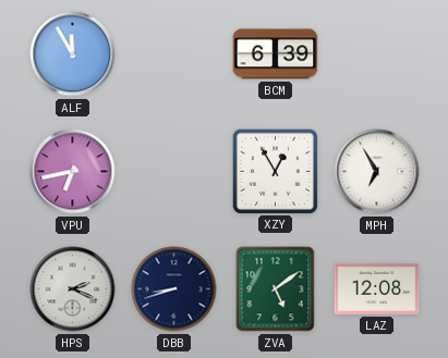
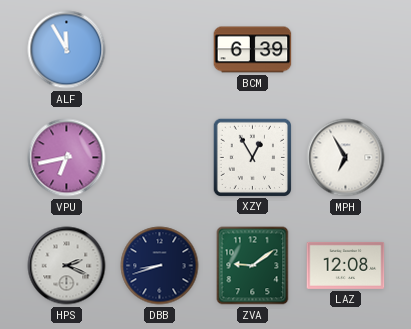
ZVA: 5:09 -> 9:09
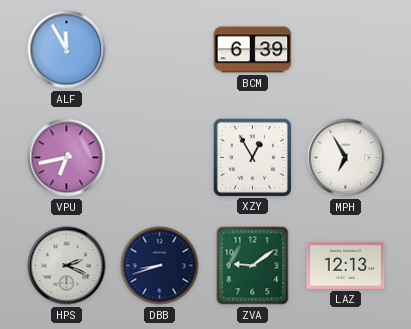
LAZ: 12:08 -> 12:13
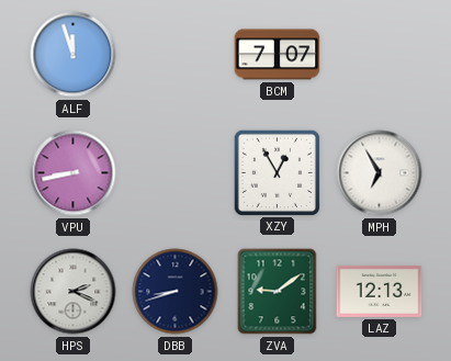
ALF: 11:55 -> 11:57
BCM: 6:39 -> 7:07
VPU: 6:43 -> 8:43
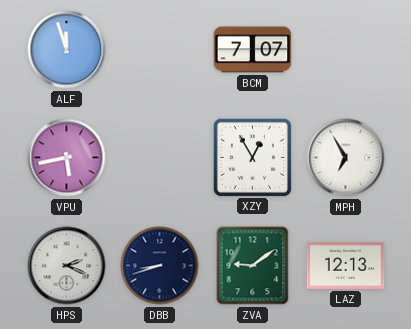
VPU: 8:43 -> 5:43
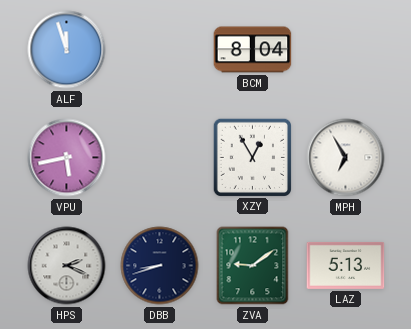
BCM: 7:07 -> 8:04
LAZ: 12:13 -> 5:13
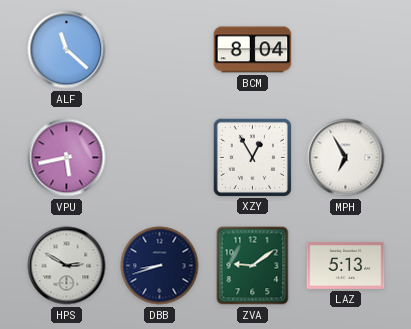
ALF: 11:57 -> 11:22
HPS: 2:19 -> 2:50
